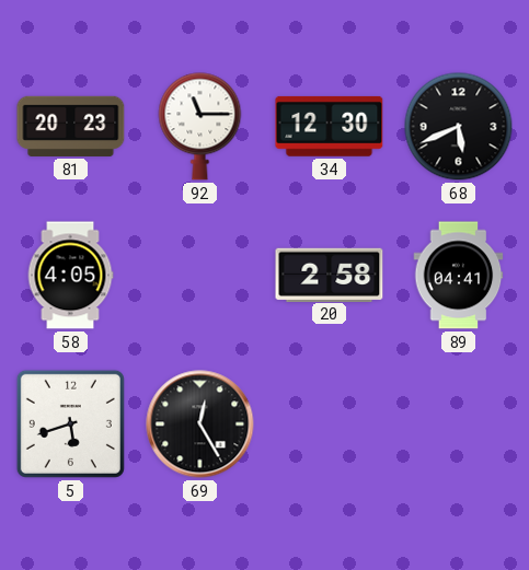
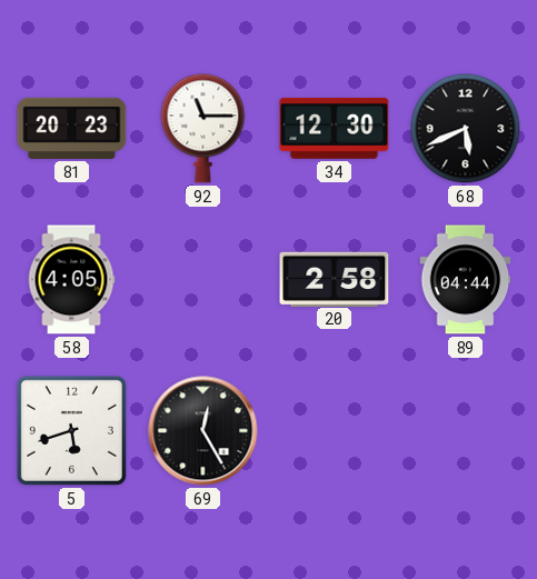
89: 04:41 -> 04:44
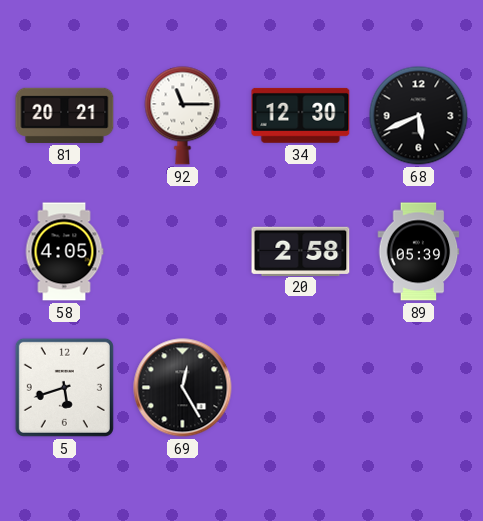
81: 20:23 -> 20:21
89: 04:44 -> 05:39
